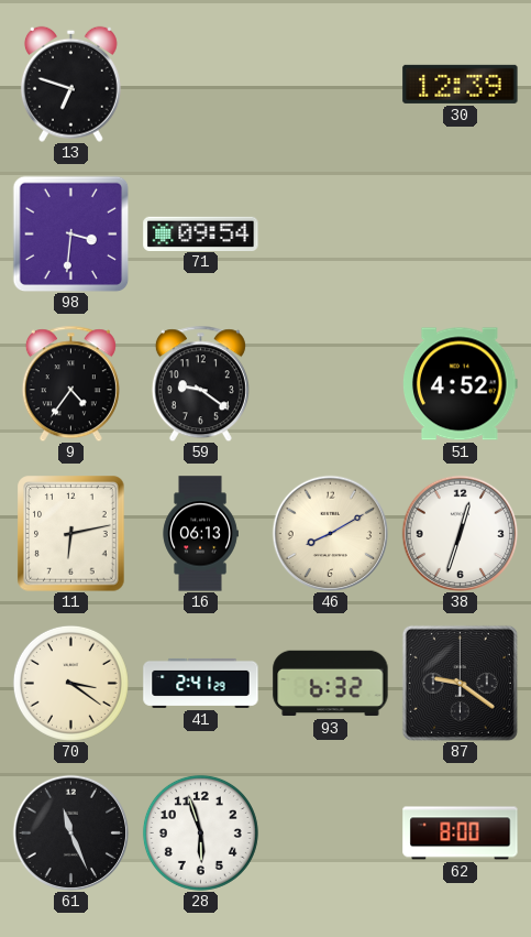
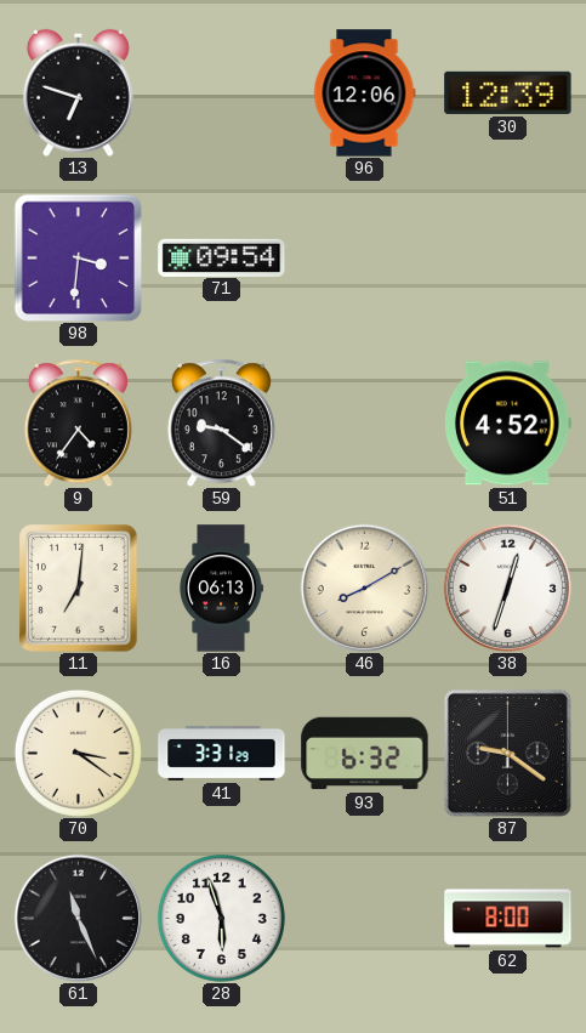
96: none -> 12:06
11: 6:13 -> 7:01
41: 2:41 -> 3:31
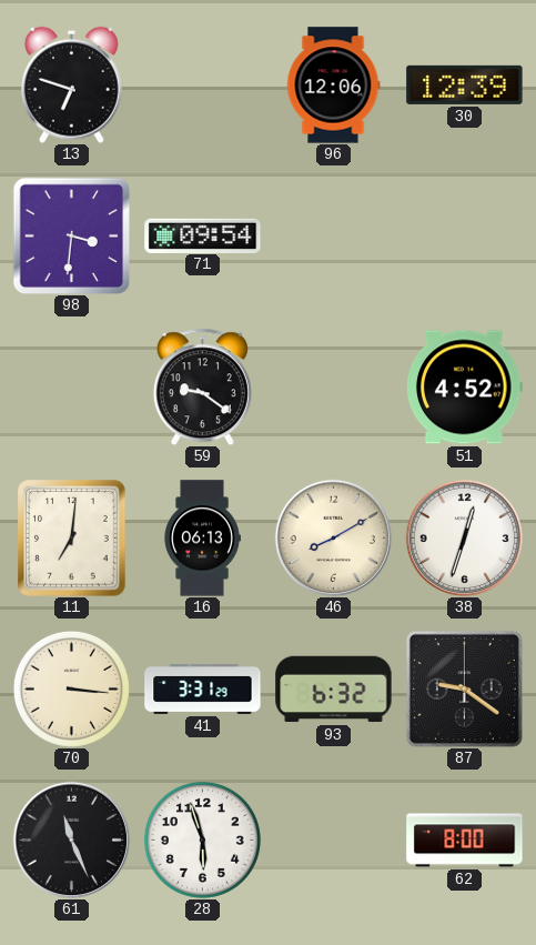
9: 4:36 -> none
70: 3:21 -> 3:16
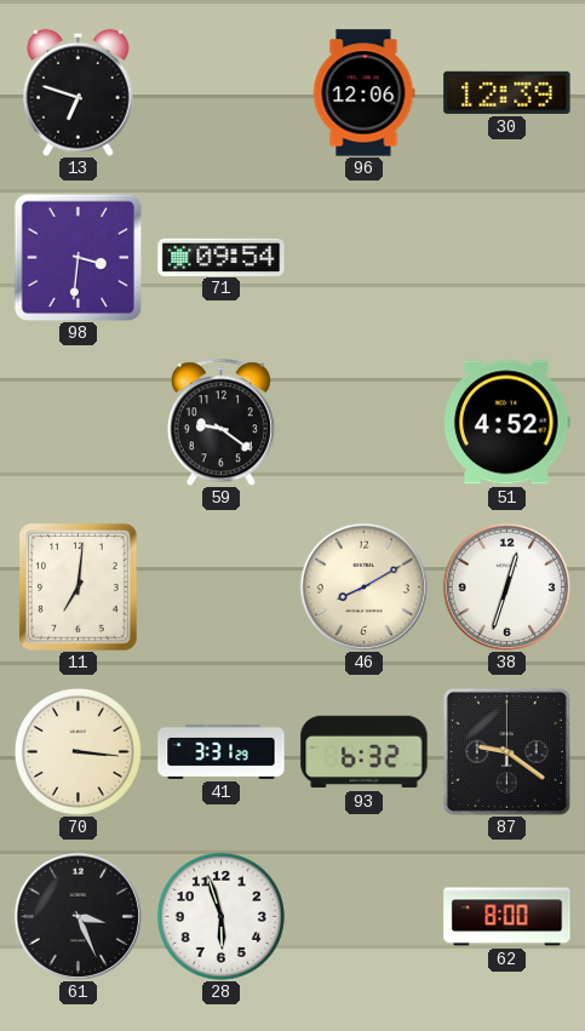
16: 06:13 -> none
61: 11:26 -> 3:26
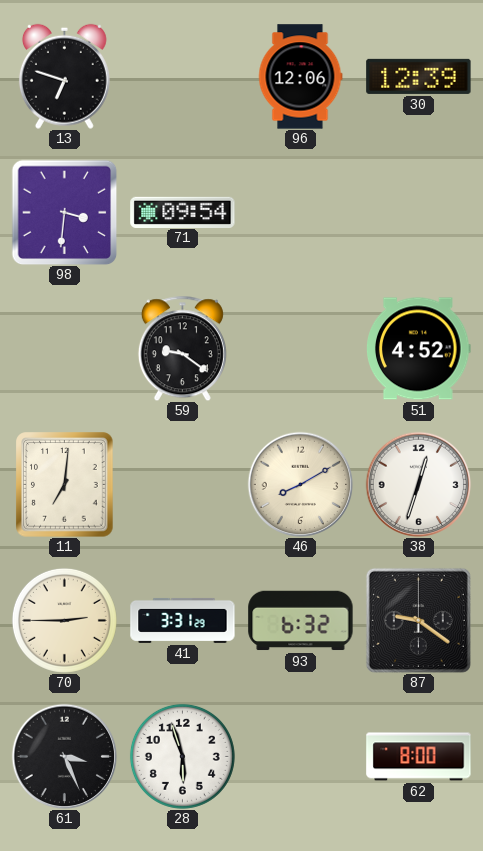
70: 3:16 -> 2:45
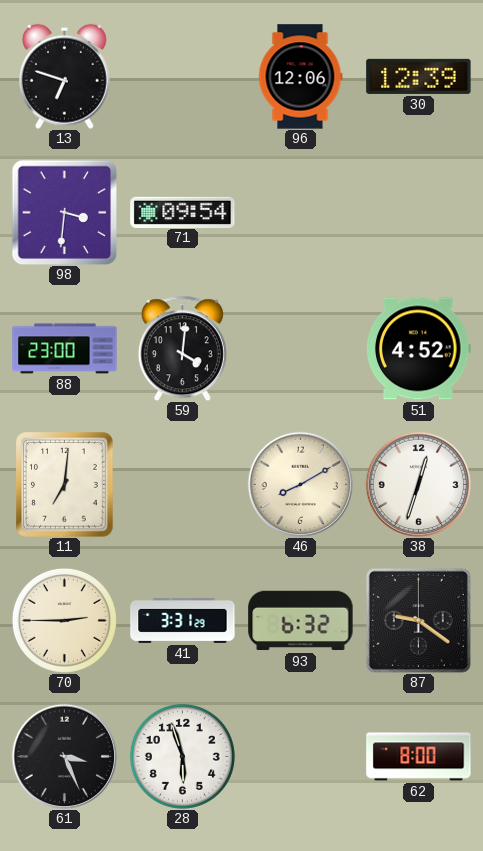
88: none -> 23:00
59: 9:21 -> 4:01
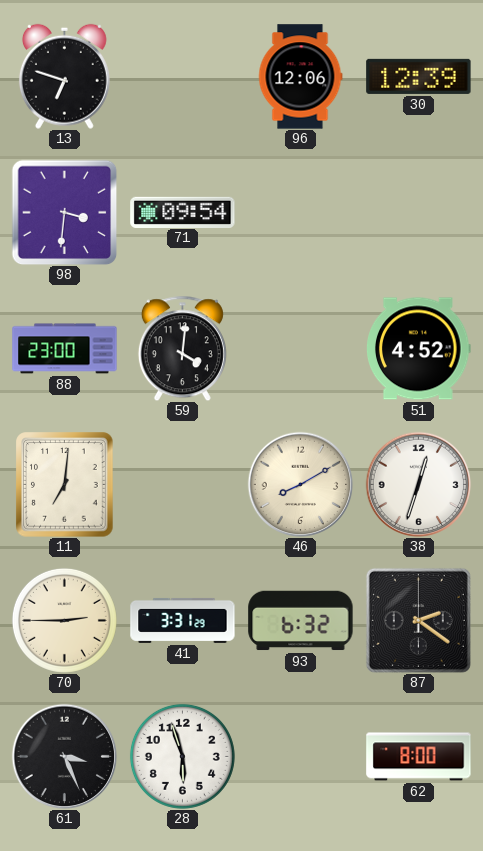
87: 9:21 -> 2:21
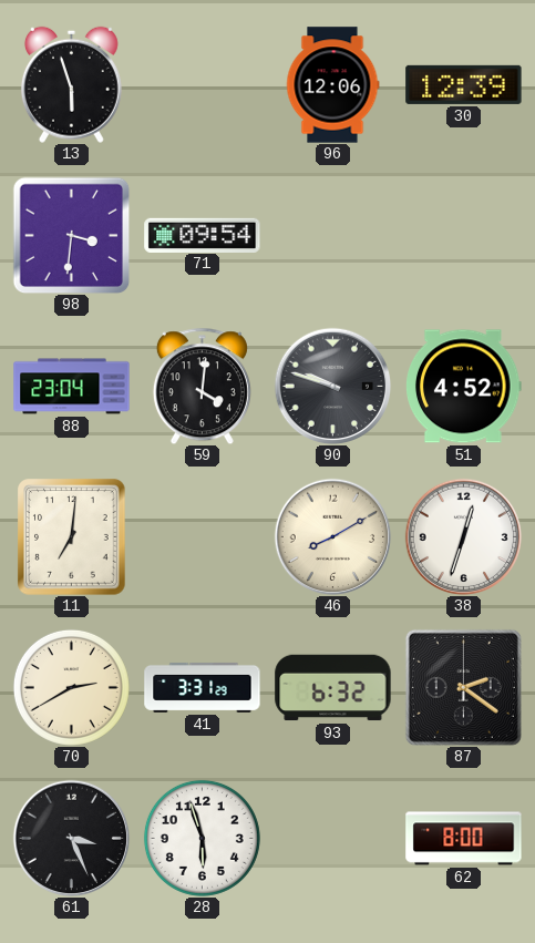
13: 6:48 -> 5:57
88: 23:00 -> 23:04
90: none -> 9:48
70: 2:45 -> 2:40
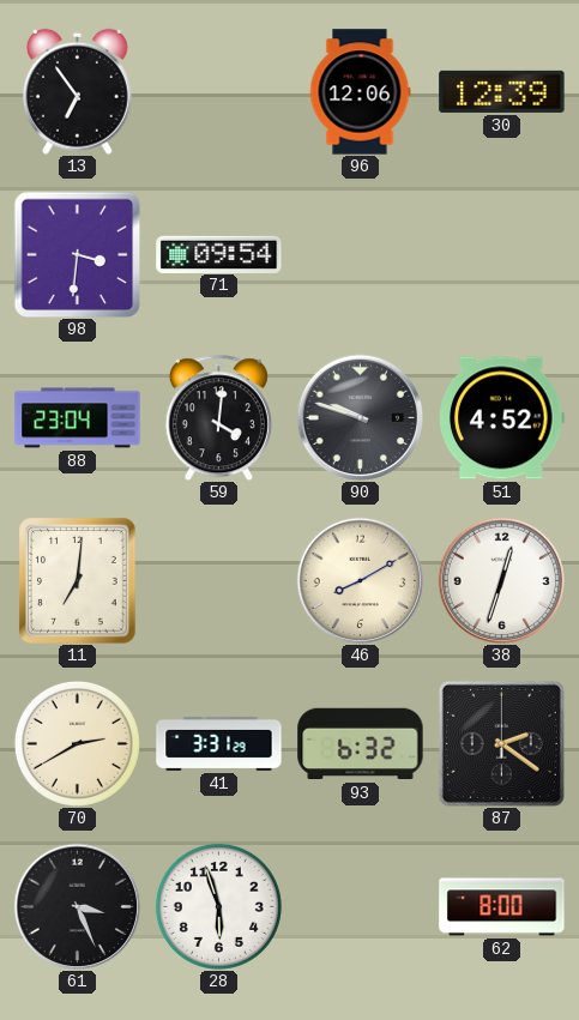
13: 5:57 -> 6:54
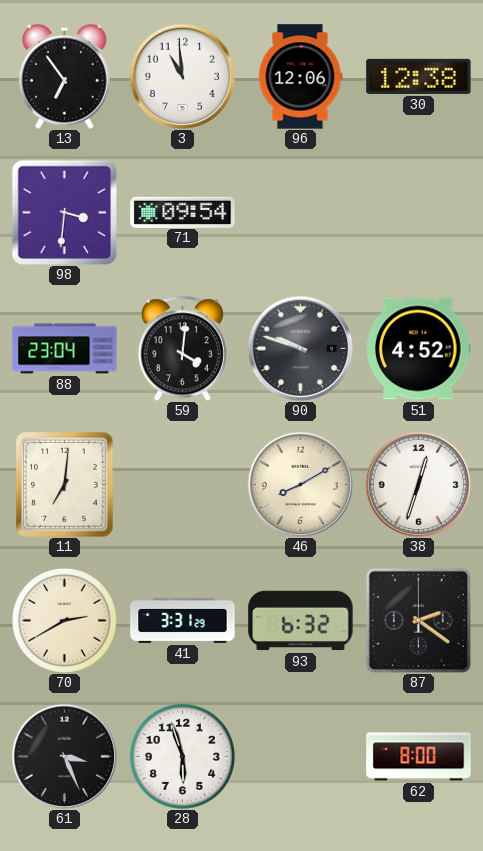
3: none -> 10:59
30: 12:39 -> 12:38
